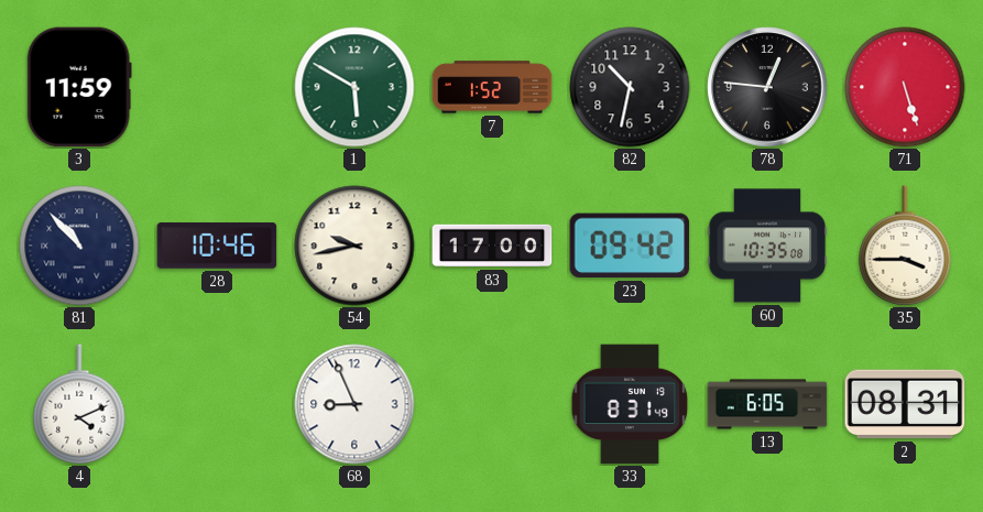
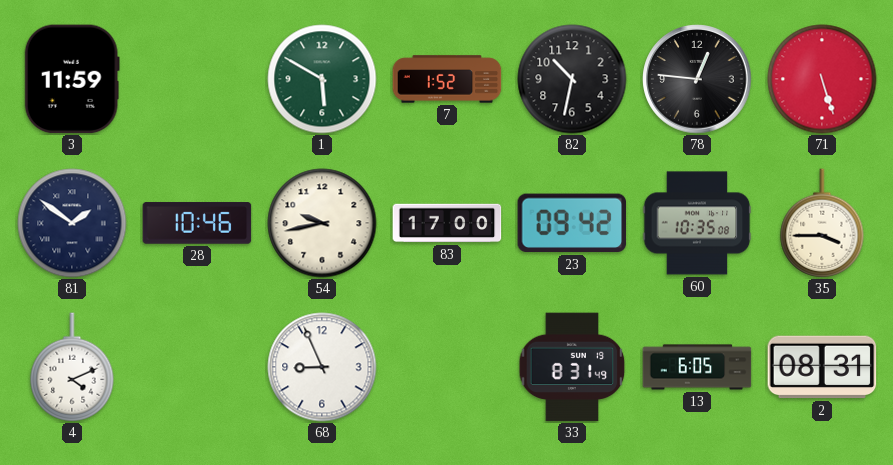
81: 10:53 -> 1:51
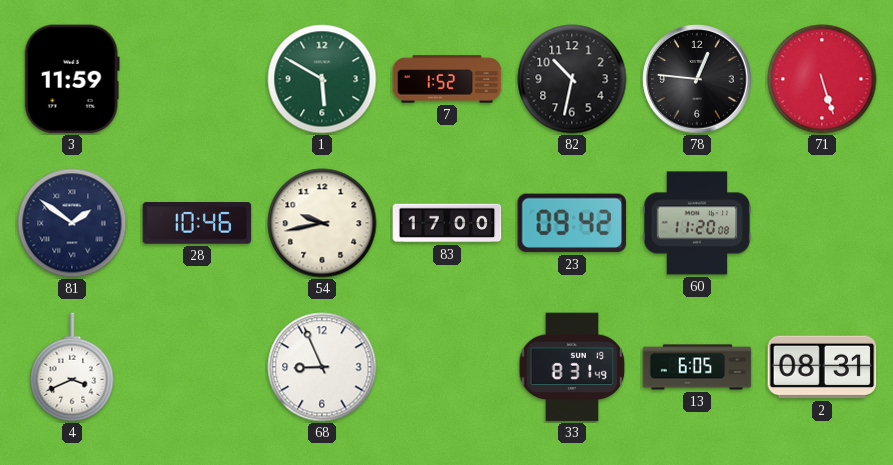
60: 10:35 -> 11:20
35: 3:45 -> none
4: 4:11 -> 3:41
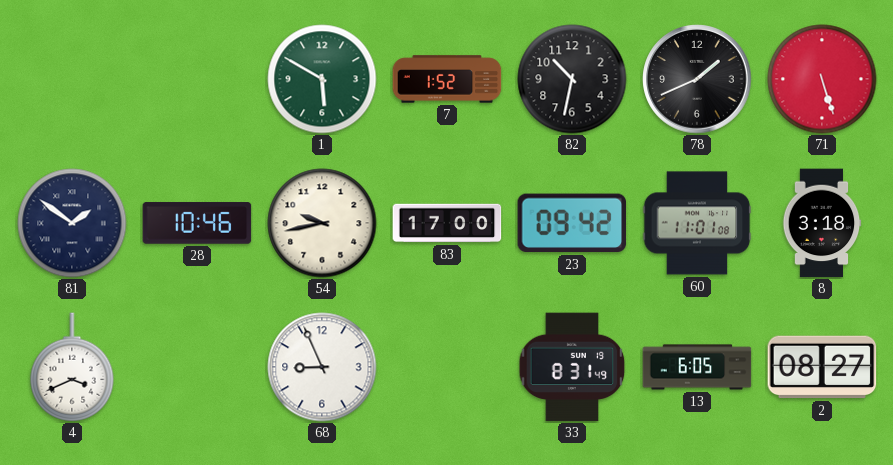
3: 11:59 -> none
78: 12:46 -> 1:41
60: 11:20 -> 11:01
8: none -> 3:18
2: 08:31 -> 08:27
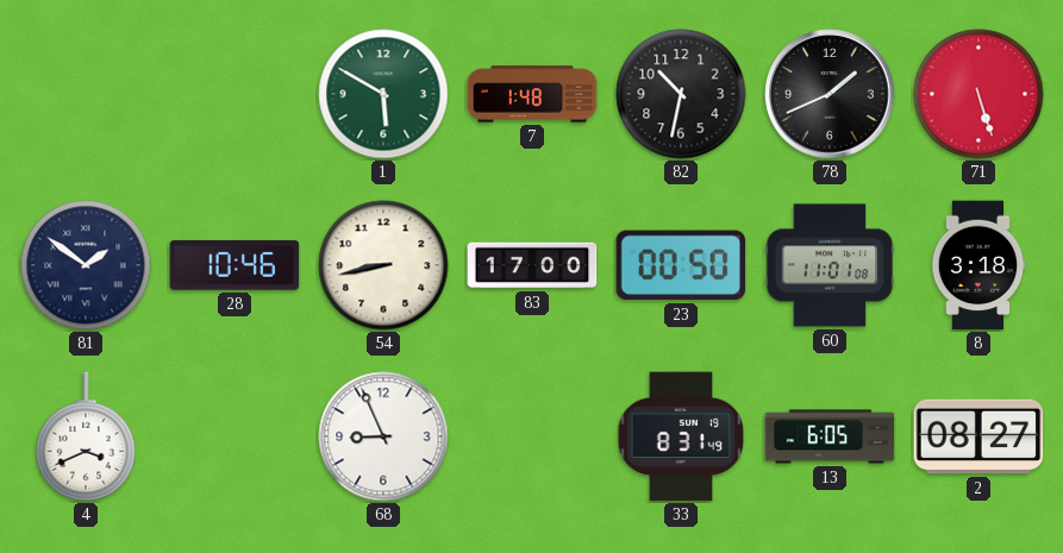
7: 1:52 -> 1:48
54: 9:43 -> 8:43
23: 09:42 -> 00:50
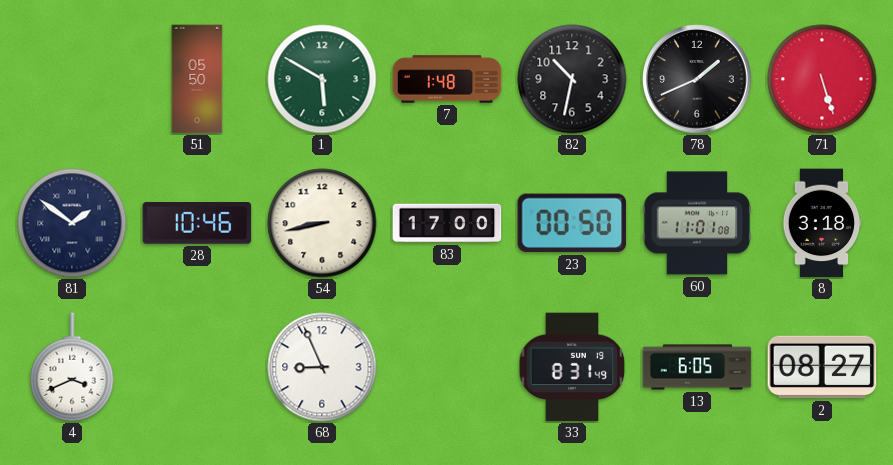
51: none -> 05:50
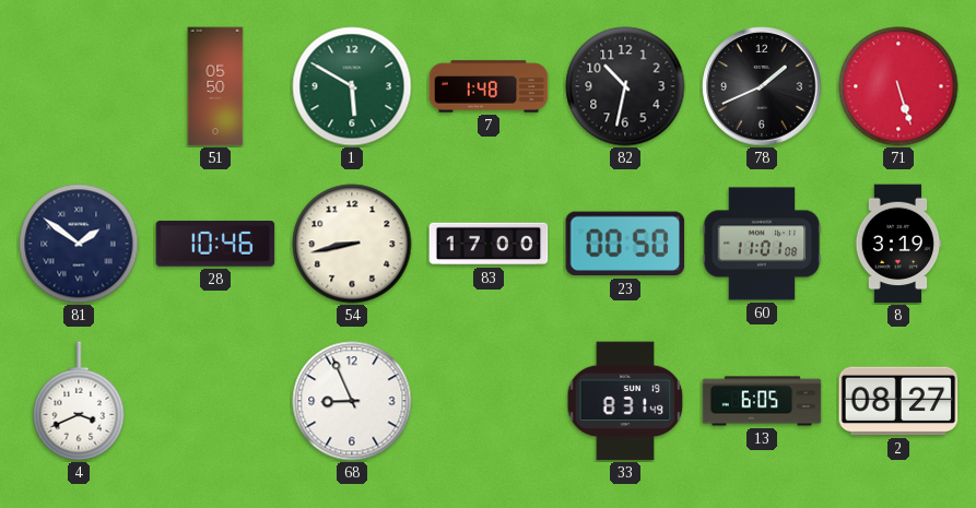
8: 3:18 -> 3:19
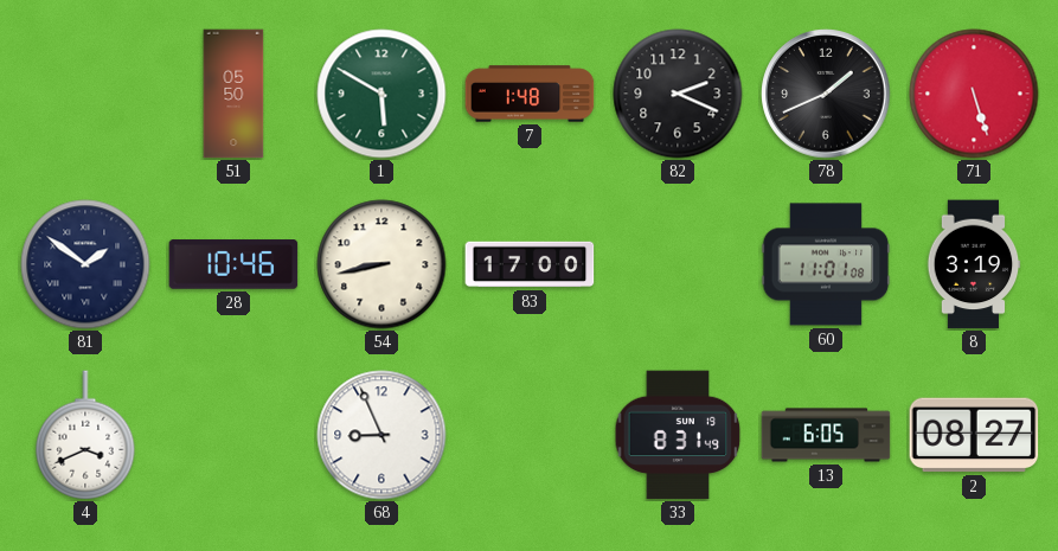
82: 10:32 -> 2:19
23: 00:50 -> none
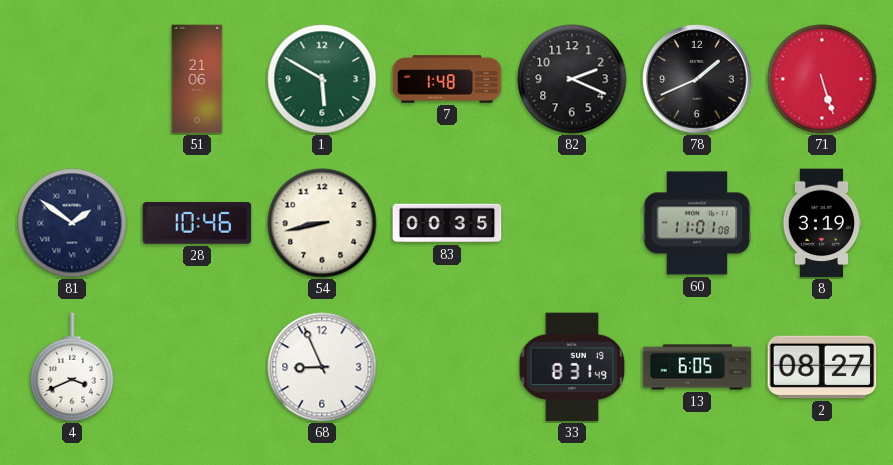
51: 05:50 -> 21:06
83: 17:00 -> 00:35
